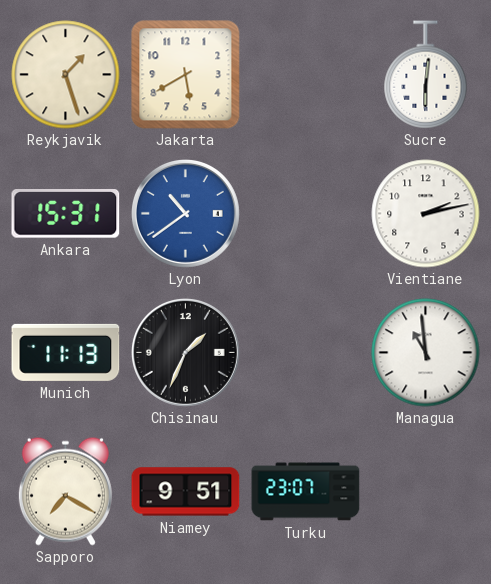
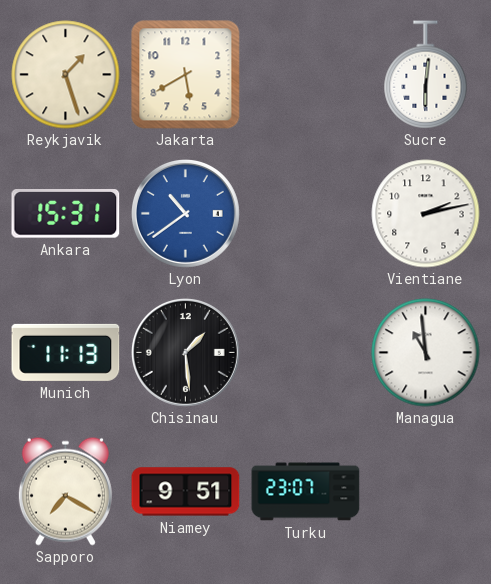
Chisinau: 1:34 -> 1:29
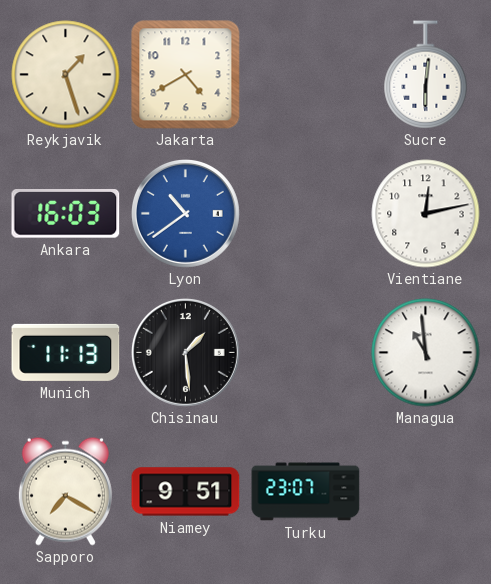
Jakarta: 5:40 -> 4:40
Ankara: 15:31 -> 16:03
Vientiane: 2:13 -> 12:13
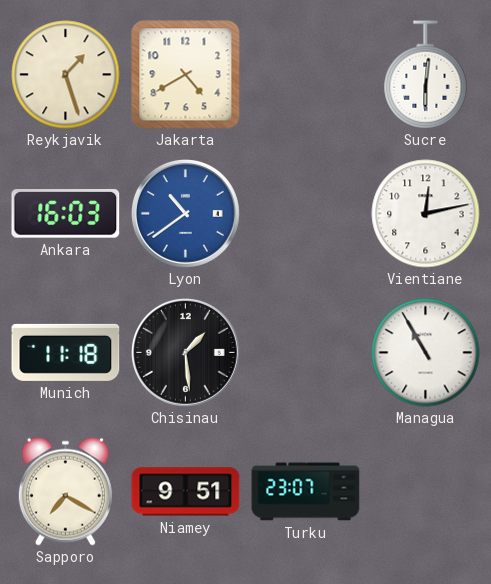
Munich: 11:13 -> 11:18
Managua: 10:59 -> 10:55
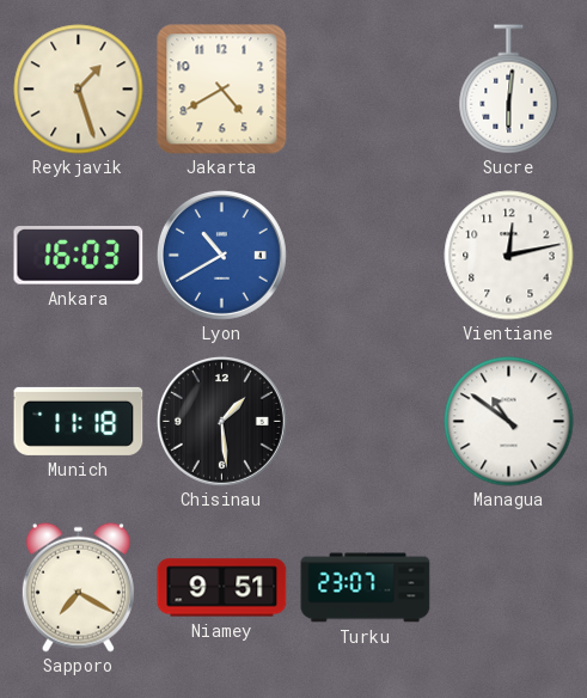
Lyon: 10:39 -> 10:40
Managua: 10:55 -> 10:51
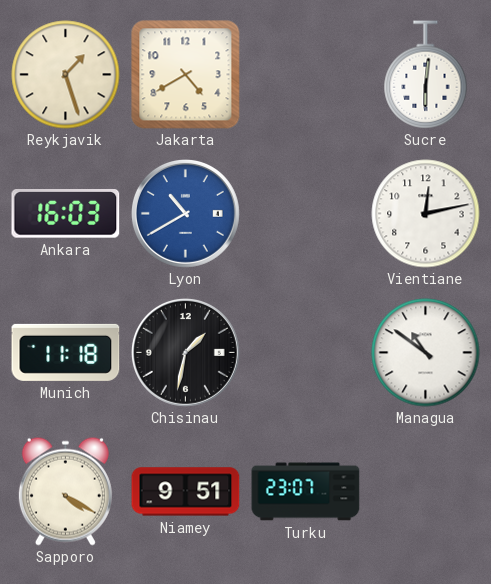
Chisinau: 1:29 -> 1:32
Sapporo: 7:20 -> 4:20
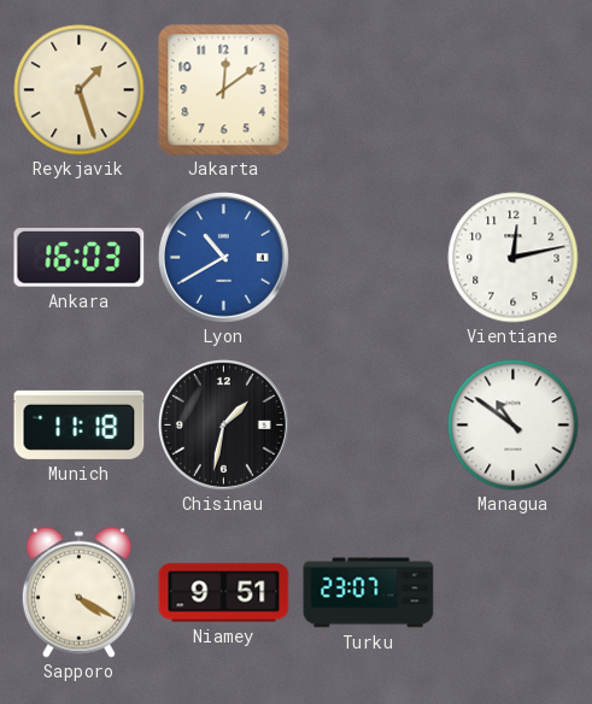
Jakarta: 4:40 -> 12:09
Sucre: 6:01 -> none
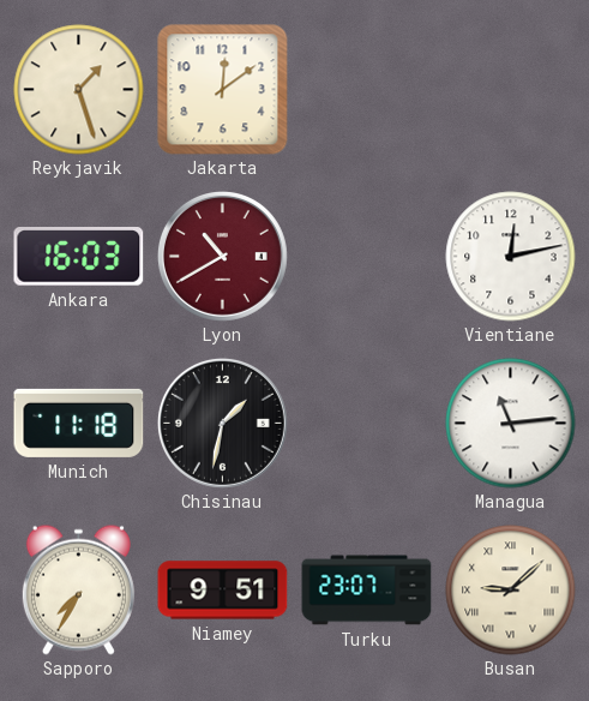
Lyon dial: blue -> burgundy
Managua: 10:51 -> 11:14
Sapporo: 4:20 -> 7:35
Busan: none -> 9:08
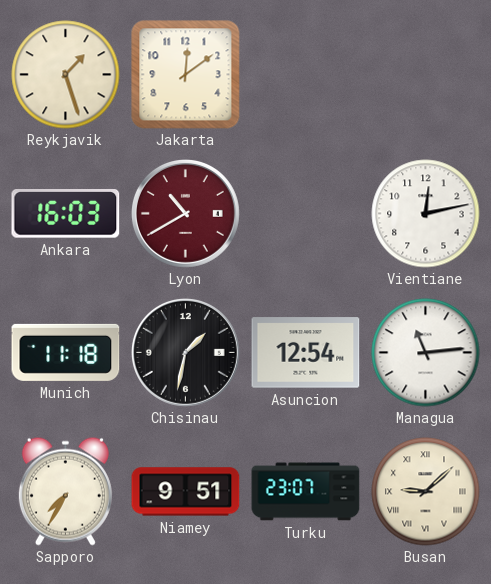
Asuncion: none -> 12:54
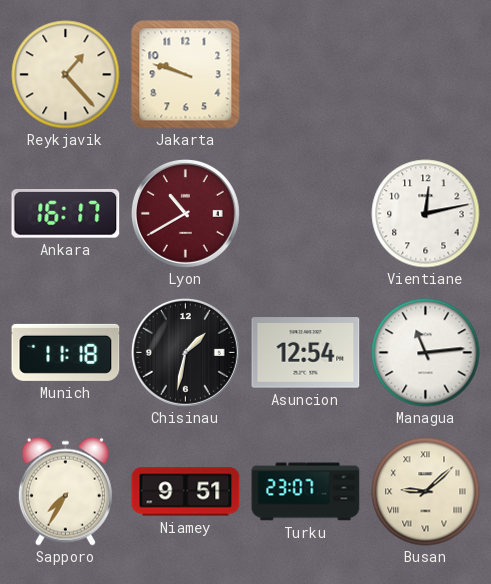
Reykjavik: 1:27 -> 1:23
Jakarta: 12:09 -> 9:48
Ankara: 16:03 -> 16:17
